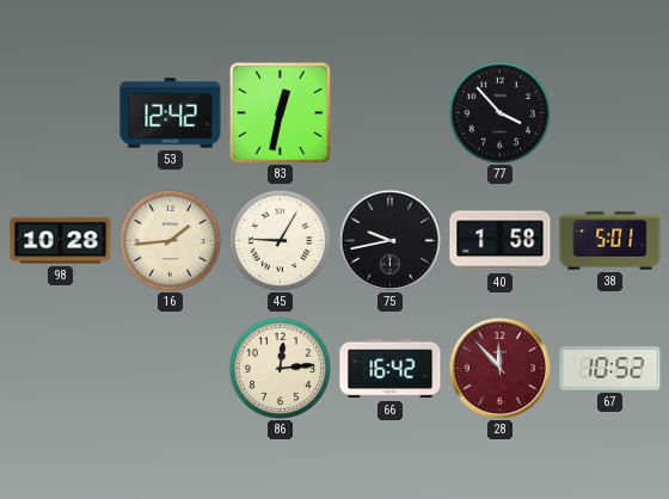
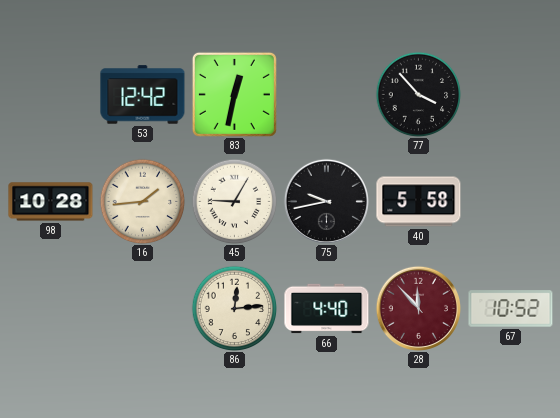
40: 1:58 -> 5:58
38: 5:01 -> none
66: 16:42 -> 4:40
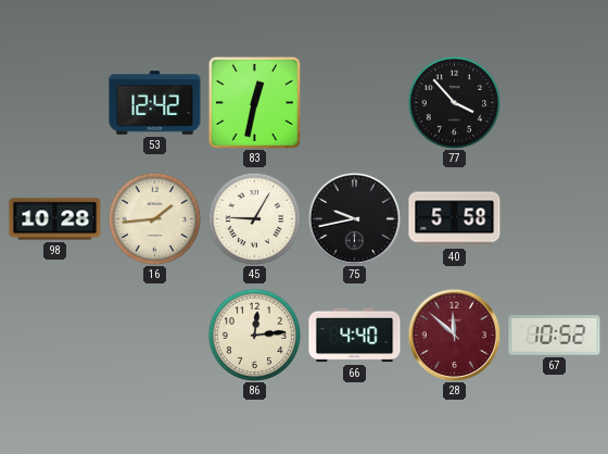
28: 11:53 -> 11:52
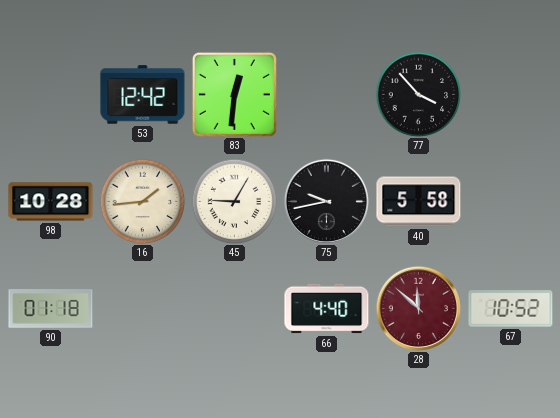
83: 12:32 -> 12:31
90: none -> 01:18
86: 12:14 -> none
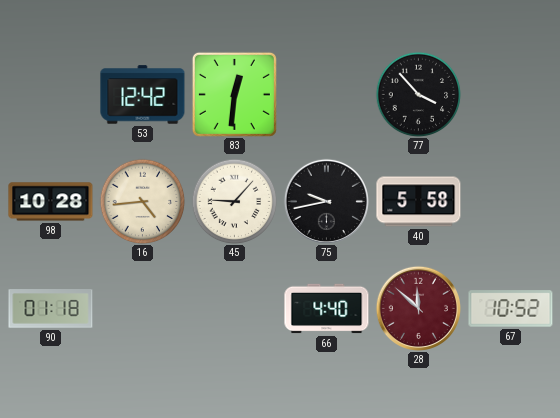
16: 1:44 -> 4:44
45: 9:05 -> 9:07
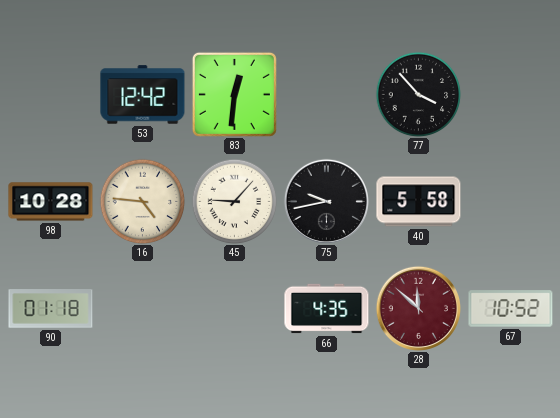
16: 4:44 -> 4:46
66: 4:40 -> 4:35
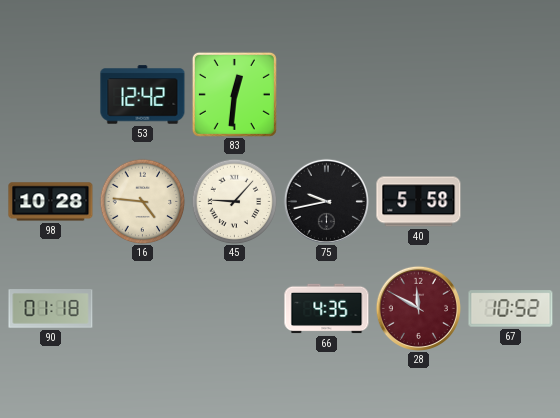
77: 3:53 -> none
28: 11:52 -> 11:50
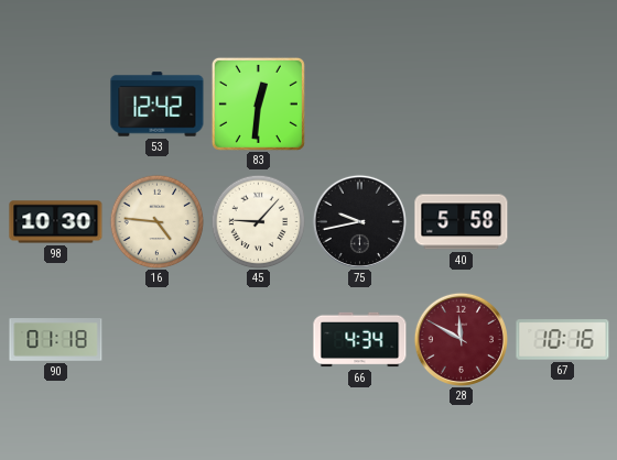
98: 10:28 -> 10:30
66: 4:35 -> 4:34
67: 10:52 -> 10:16
